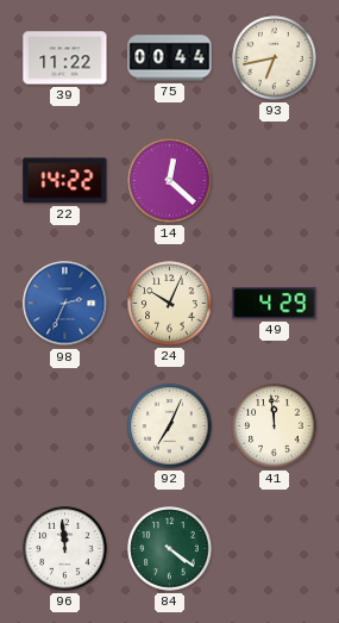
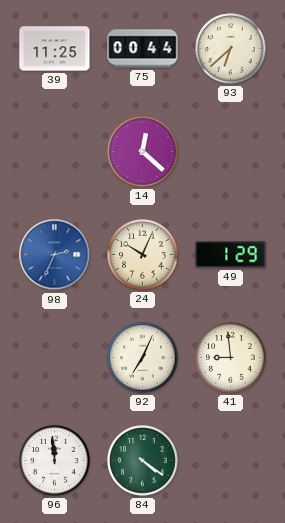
39: 11:22 -> 11:25
93: 6:43 -> 6:38
22: 14:22 -> none
49: 4:29 -> 1:29
41: 11:59 -> 8:59
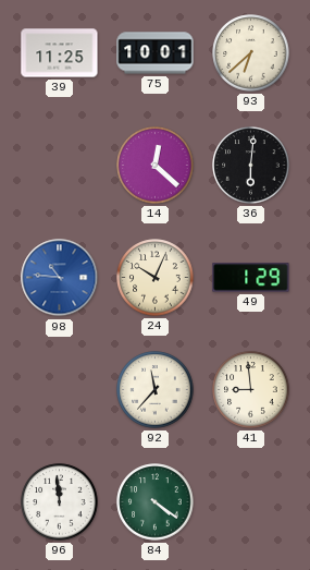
75: 00:44 -> 10:01
36: none -> 6:01
98: 2:34 -> 10:46
92: 7:04 -> 11:37
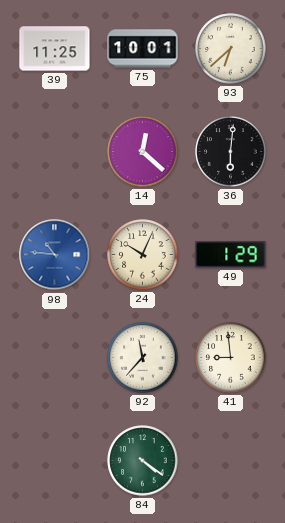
96: 11:59 -> none
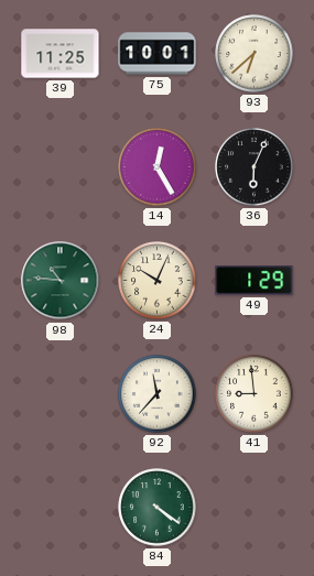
14: 12:22 -> 12:25
36: 6:01 -> 6:04
98 dial: blue -> green
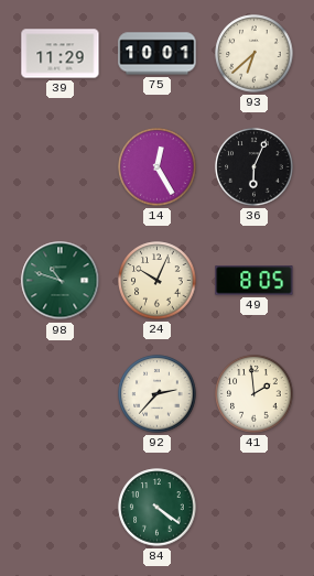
39: 11:25 -> 11:29
98: 10:46 -> 10:48
49: 1:29 -> 8:05
92: 11:37 -> 2:37
41: 8:59 -> 1:59
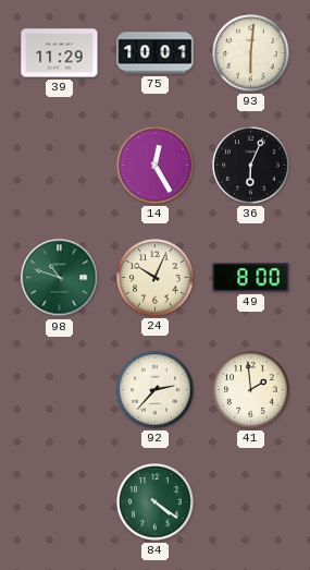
93: 6:38 -> 6:01
49: 8:05 -> 8:00
